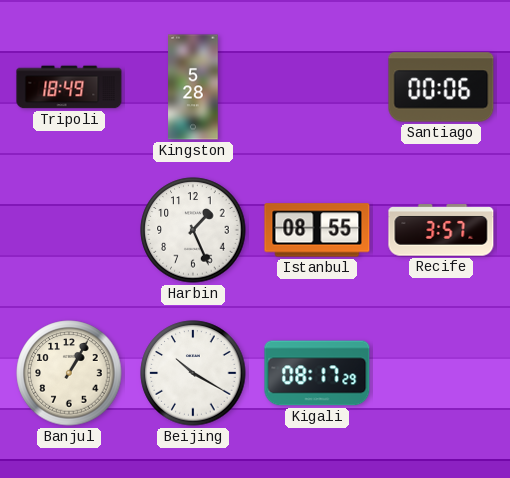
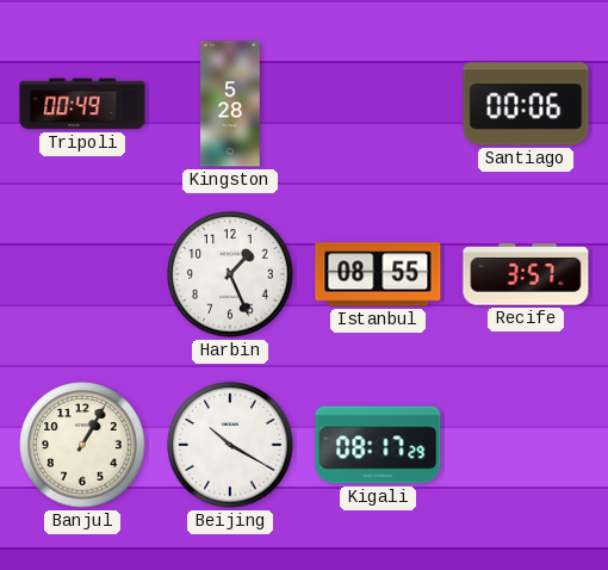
Tripoli: 18:49 -> 00:49
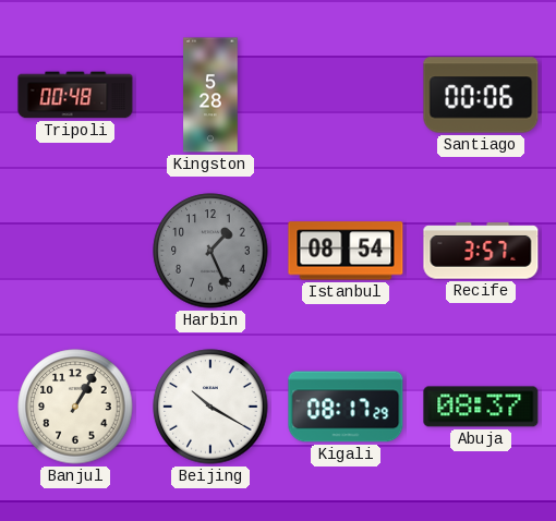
Tripoli: 00:49 -> 00:48
Harbin dial: white -> grey
Istanbul: 08:55 -> 08:54
Abuja: none -> 08:37
